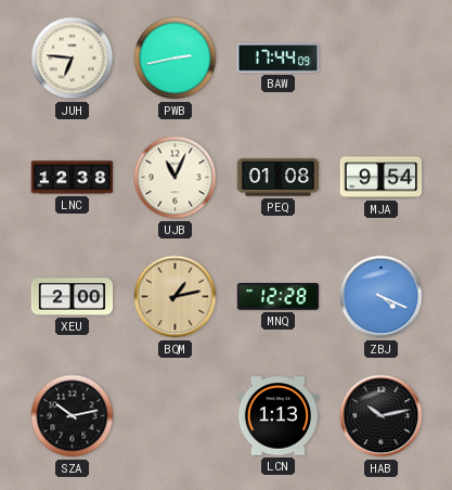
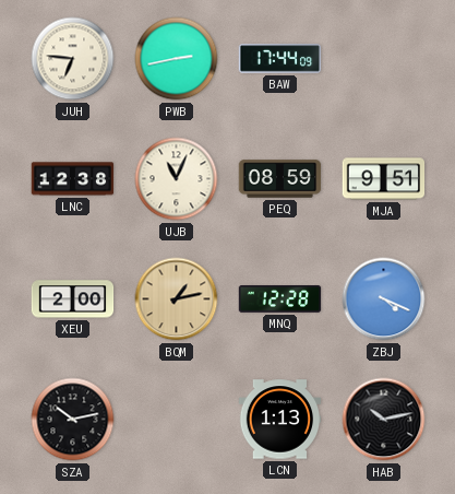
PEQ: 01:08 -> 08:59
MJA: 9:54 -> 9:51
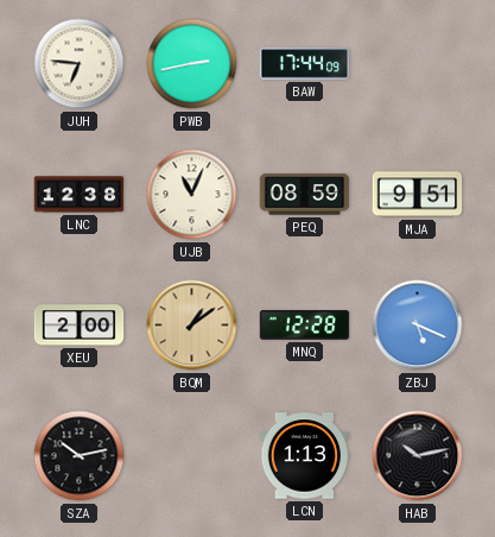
BQM: 1:13 -> 1:09
ZBJ: 4:19 -> 5:19
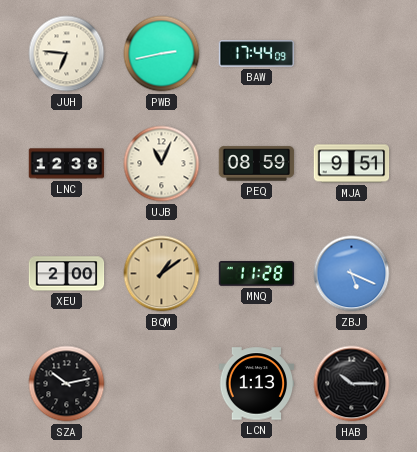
MNQ: 12:28 -> 11:28
HAB: 10:13 -> 10:15
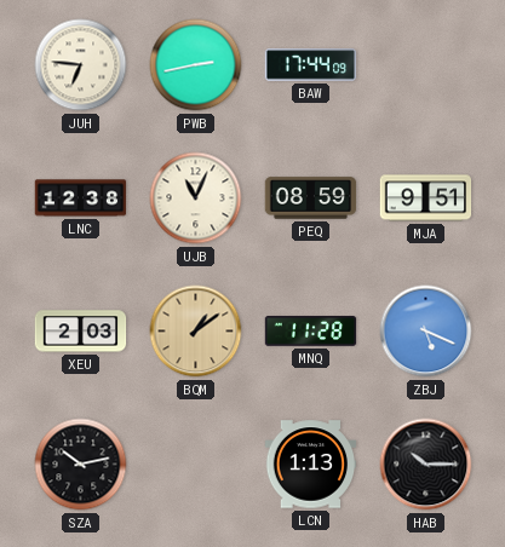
XEU: 2:00 -> 2:03
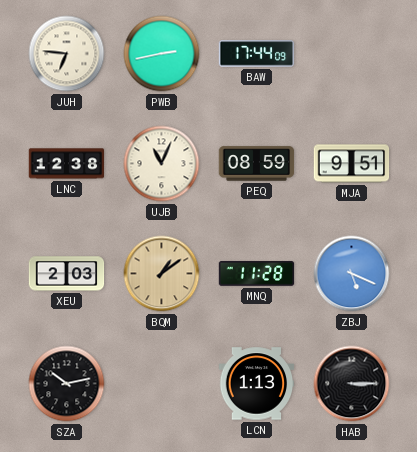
HAB: 10:15 -> 3:15
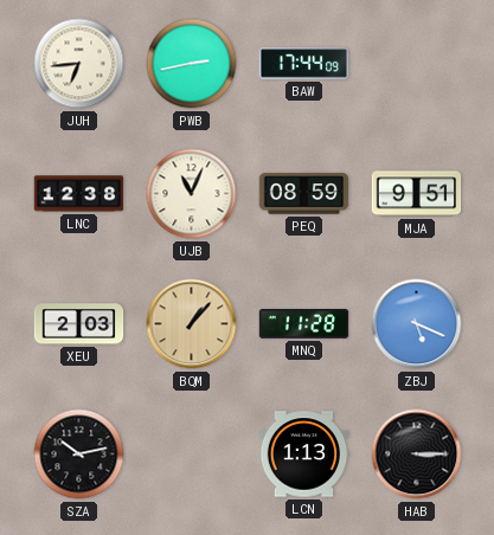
JUH: 6:46 -> 6:44
BQM: 1:09 -> 1:07
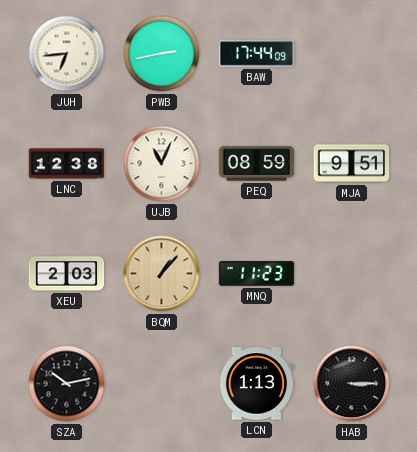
MNQ: 11:28 -> 11:23
ZBJ: 5:19 -> none
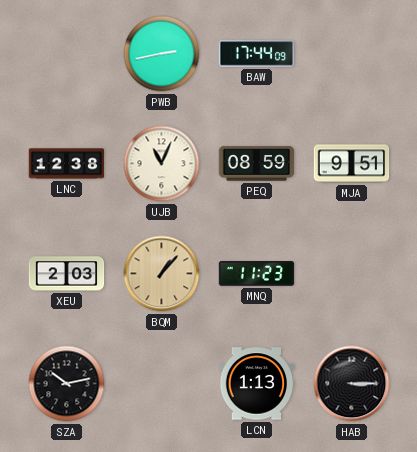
JUH: 6:44 -> none
